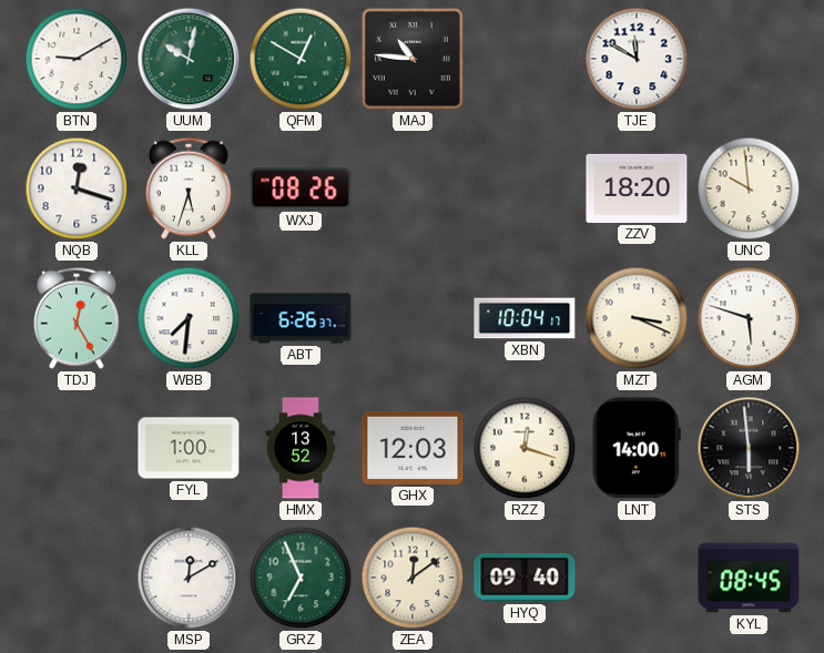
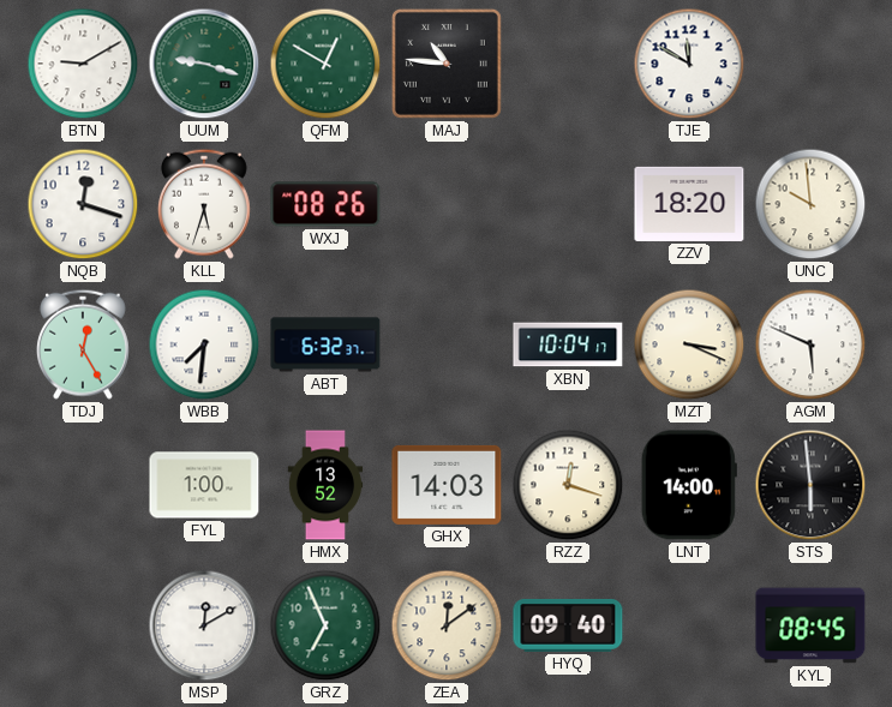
UUM: 10:02 -> 9:18
ABT: 6:26 -> 6:32
AGM: 5:48 -> 5:49
GHX: 12:03 -> 14:03
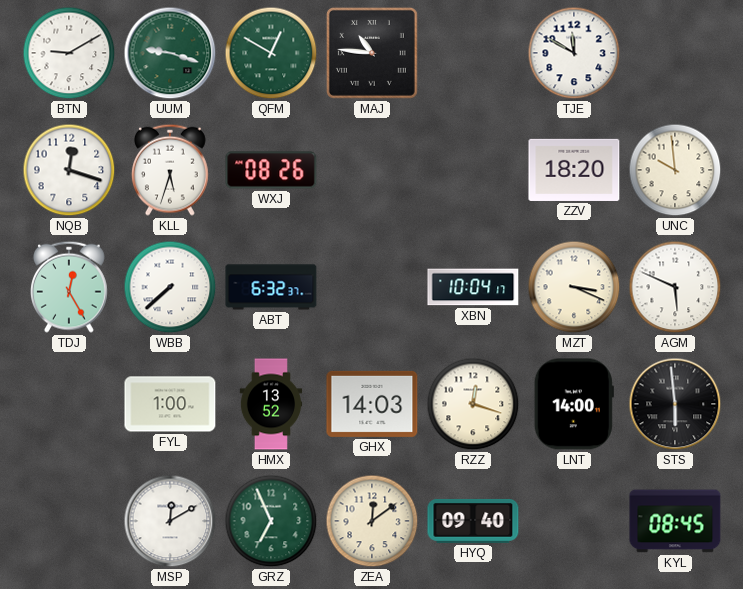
WBB: 7:31 -> 7:38
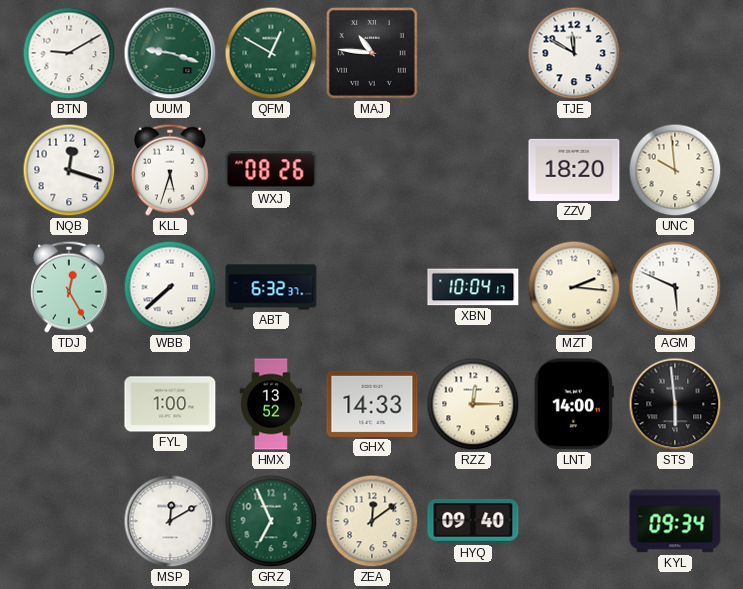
MZT: 3:19 -> 2:16
GHX: 14:03 -> 14:33
RZZ: 12:18 -> 12:15
KYL: 08:45 -> 09:34
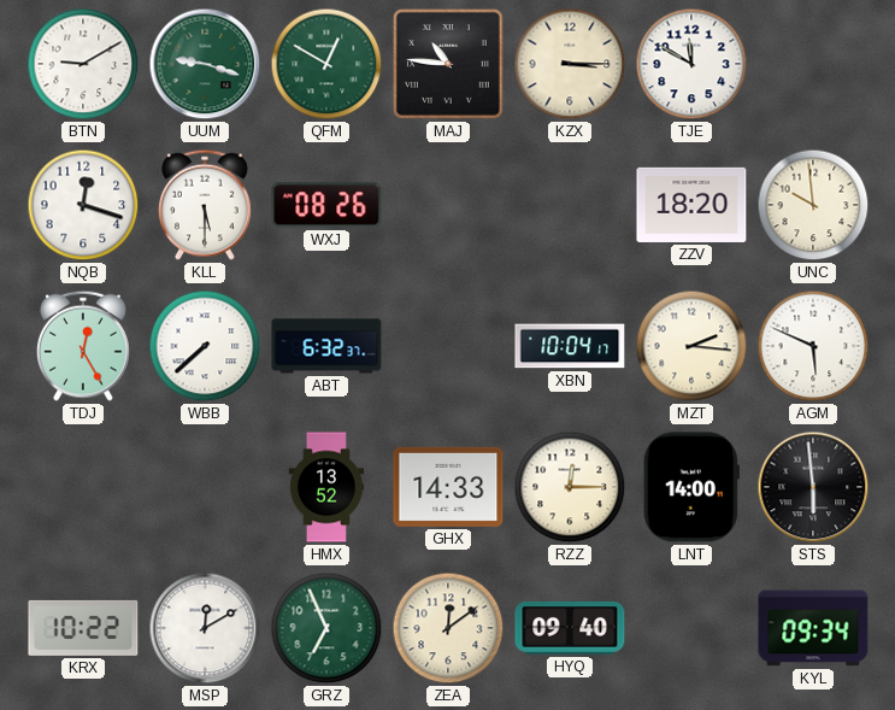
KZX: none -> 3:15
KLL: 5:33 -> 5:30
FYL: 1:00 -> none
KRX: none -> 10:22
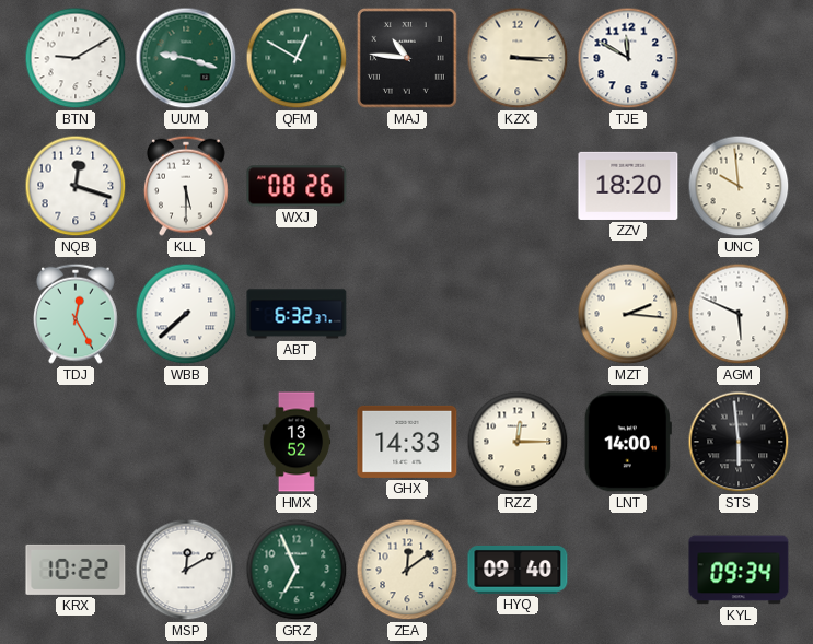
XBN: 10:04 -> none
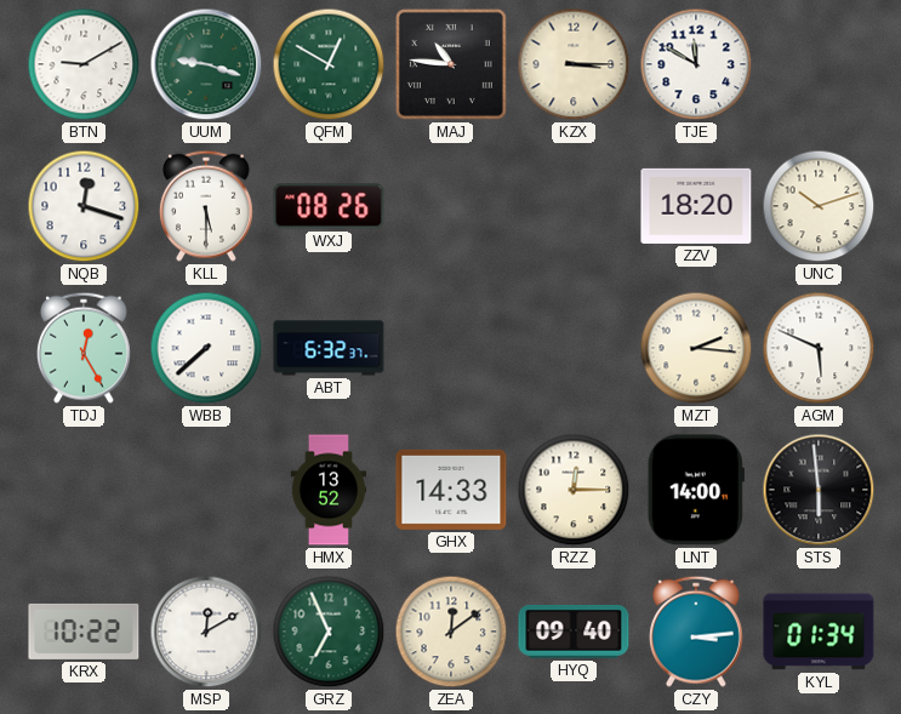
UNC: 9:59 -> 10:12
CZY: none -> 3:14
KYL: 09:34 -> 01:34
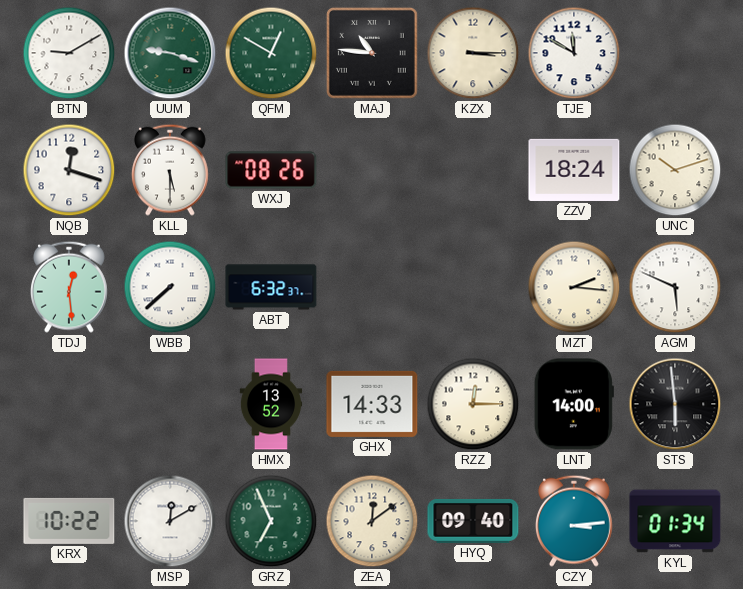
ZZV: 18:20 -> 18:24
TDJ: 12:25 -> 12:29
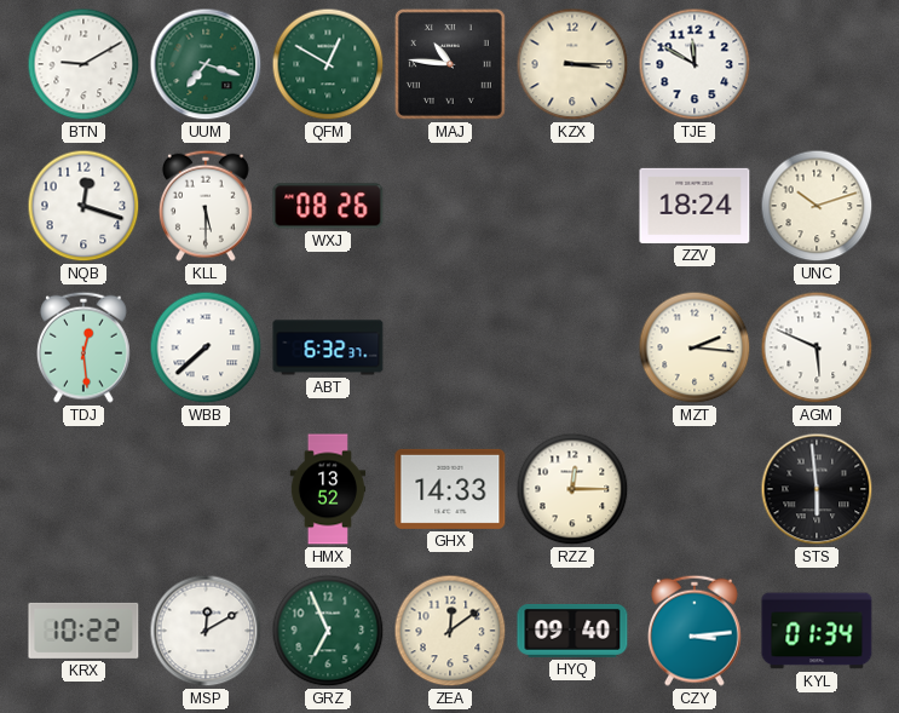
UUM: 9:18 -> 7:18
LNT: 14:00 -> none
